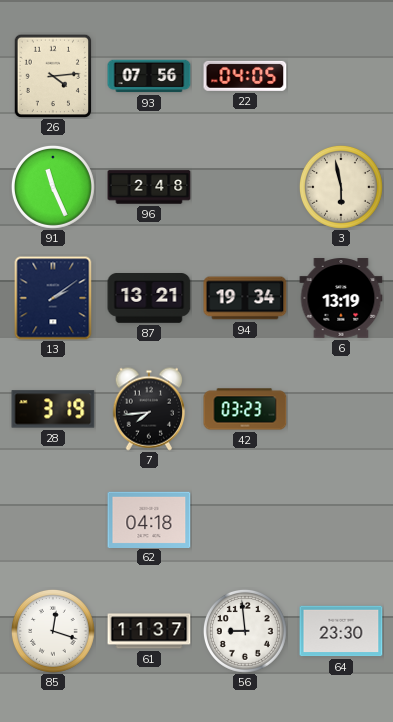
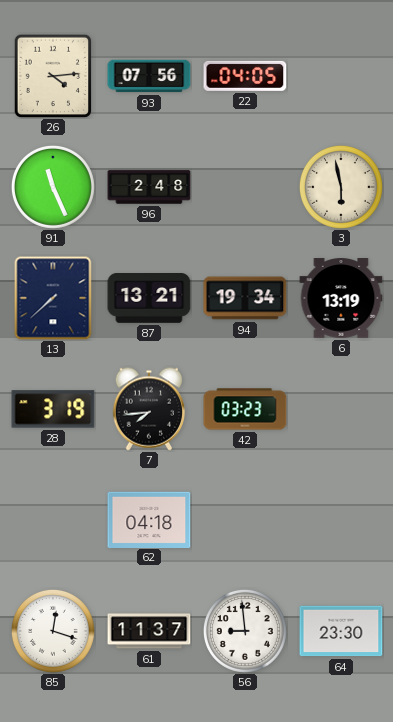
13: 2:09 -> 7:38
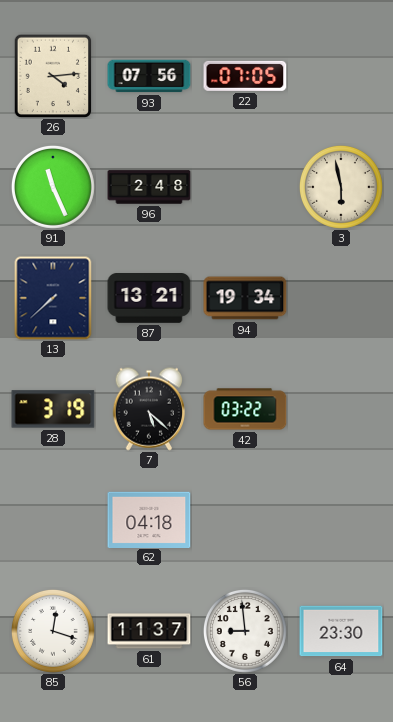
22: 04:05 -> 07:05
6: 13:19 -> none
7: 7:44 -> 5:22
42: 03:23 -> 03:22
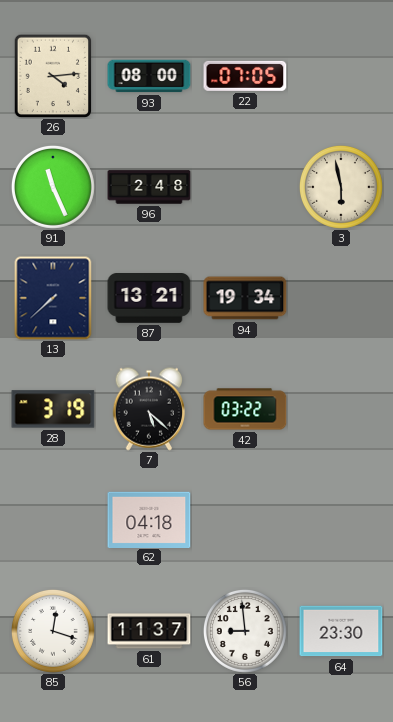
93: 07:56 -> 08:00
